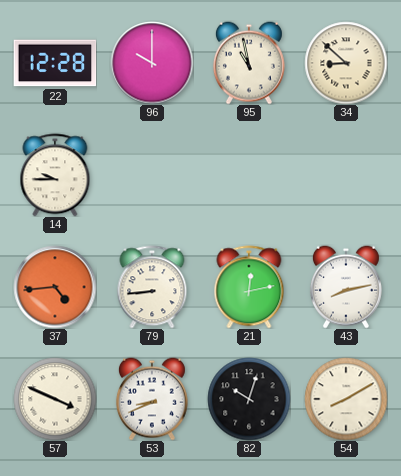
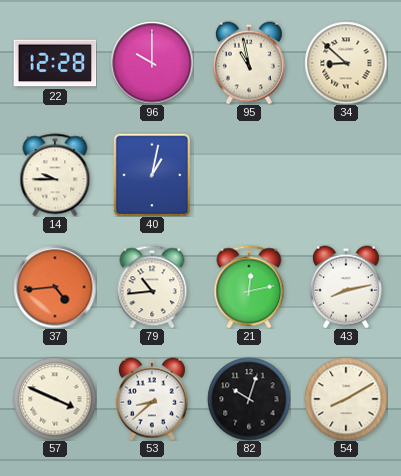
40: none -> 1:02
79: 8:44 -> 10:44
53: 8:41 -> 8:38
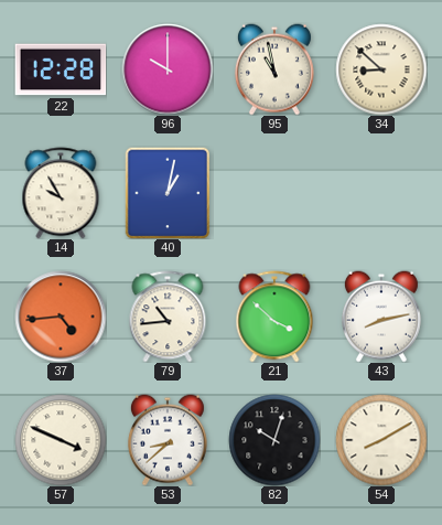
14: 9:45 -> 9:55
21: 12:13 -> 3:52
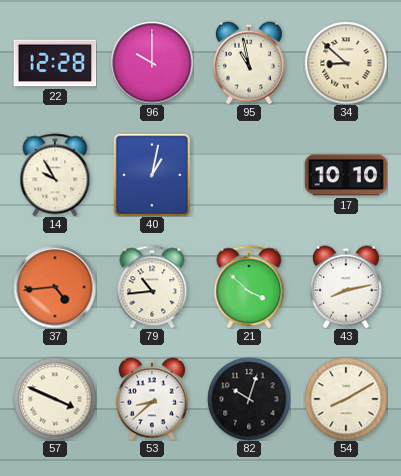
17: none -> 10:10
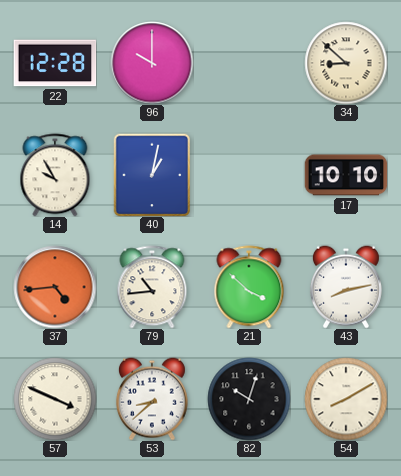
95: 10:58 -> none
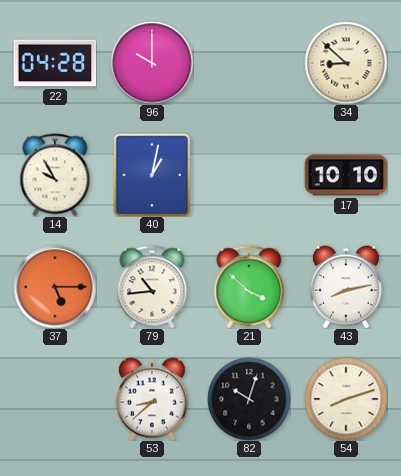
22: 12:28 -> 04:28
37: 4:44 -> 5:15
57: 3:49 -> none
54: 8:10 -> 8:12
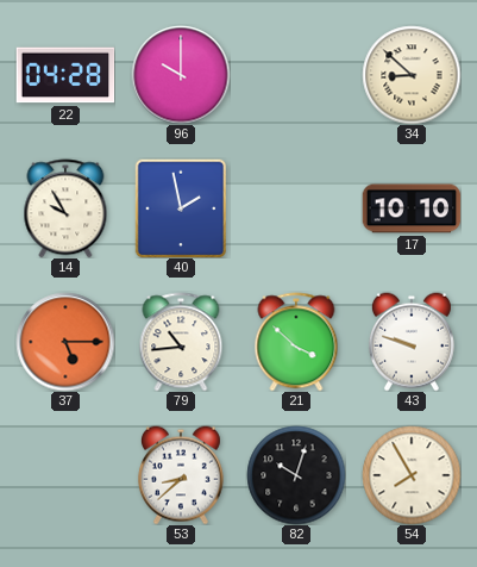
40: 1:02 -> 1:58
43: 8:13 -> 9:48
54: 8:12 -> 7:55
